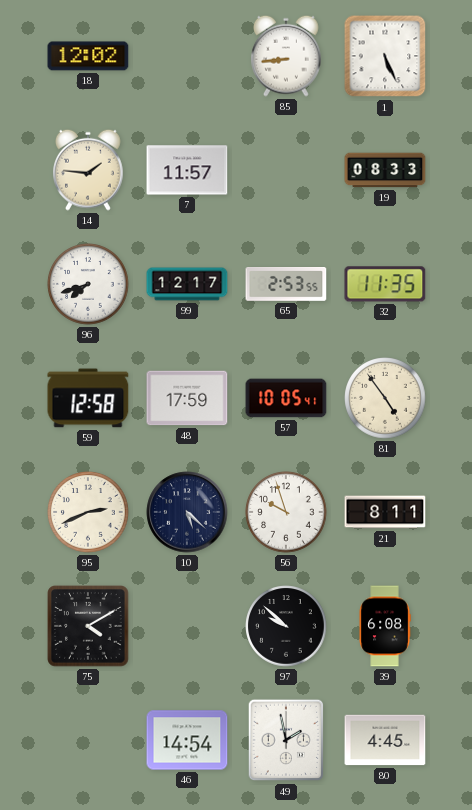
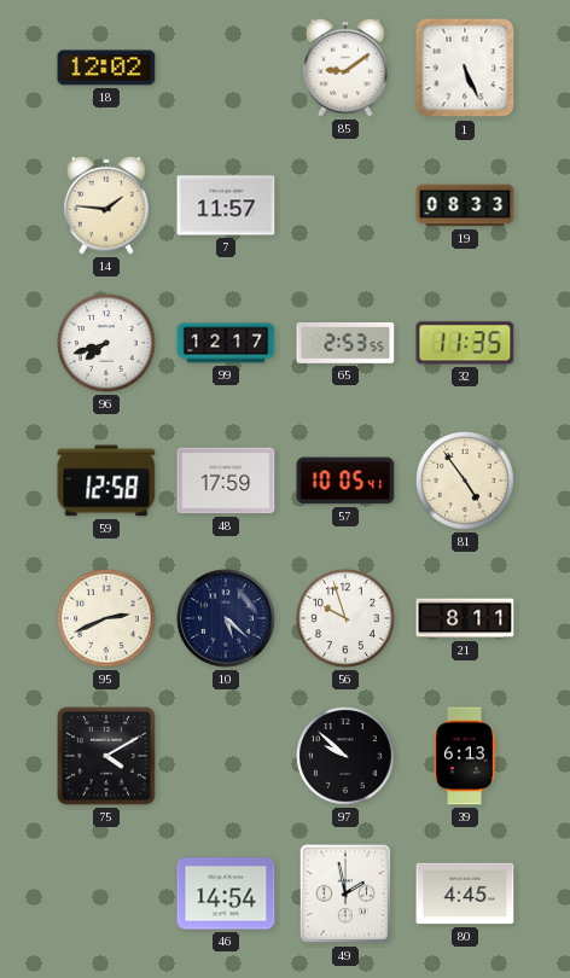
85: 8:44 -> 9:09
39: 6:08 -> 6:13
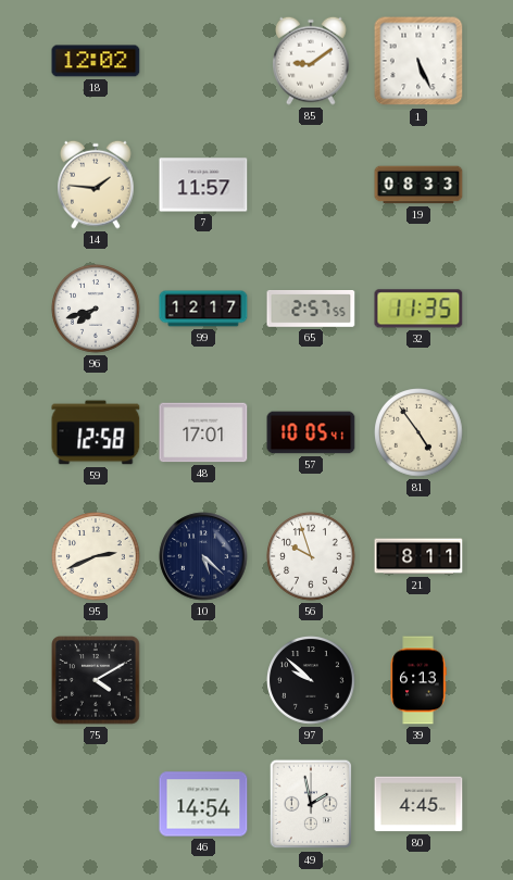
65: 2:53 -> 2:57
48: 17:59 -> 17:01
